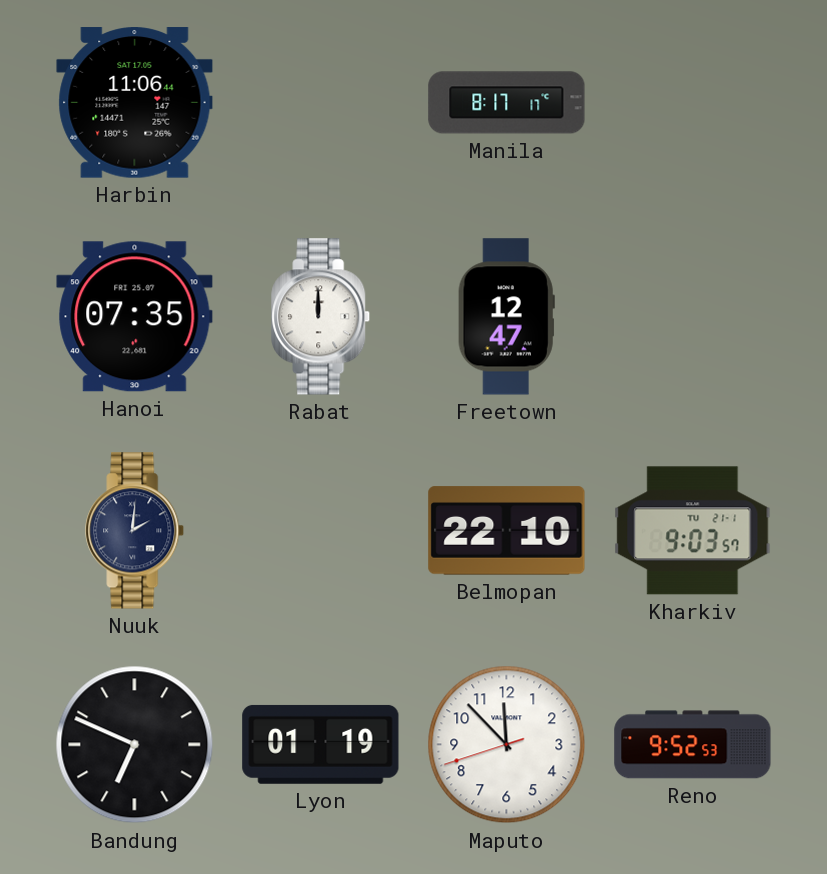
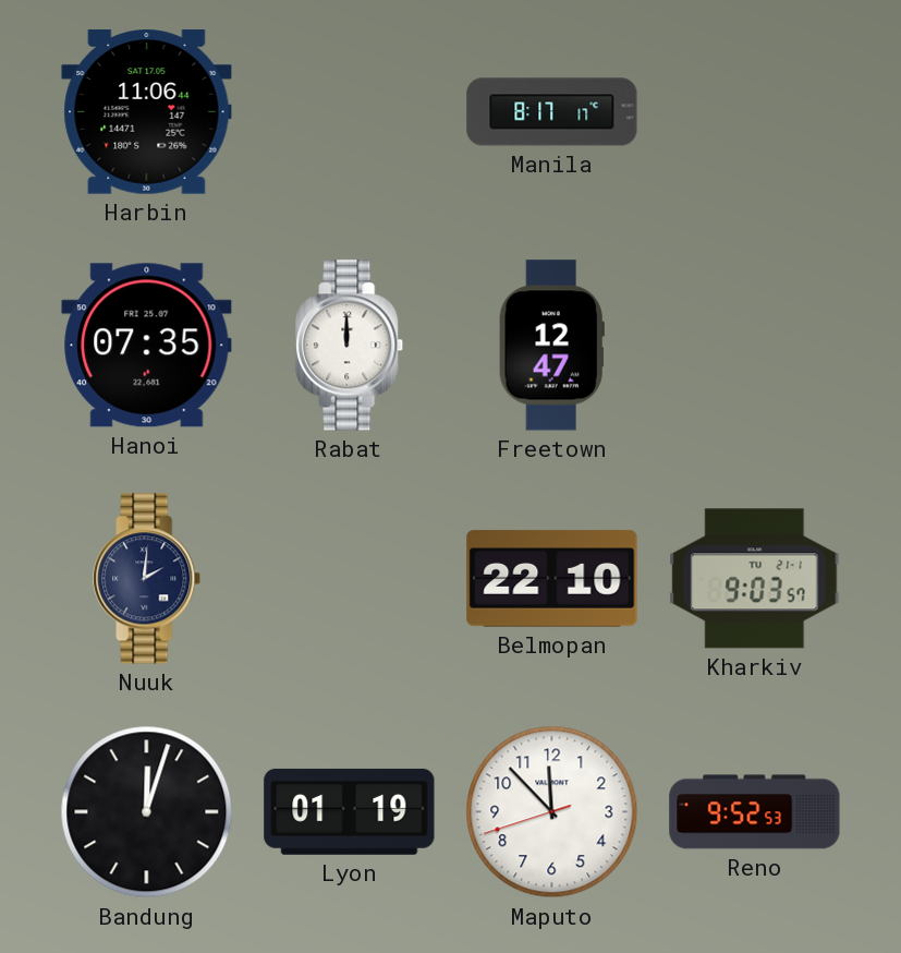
Bandung: 6:49 -> 12:03
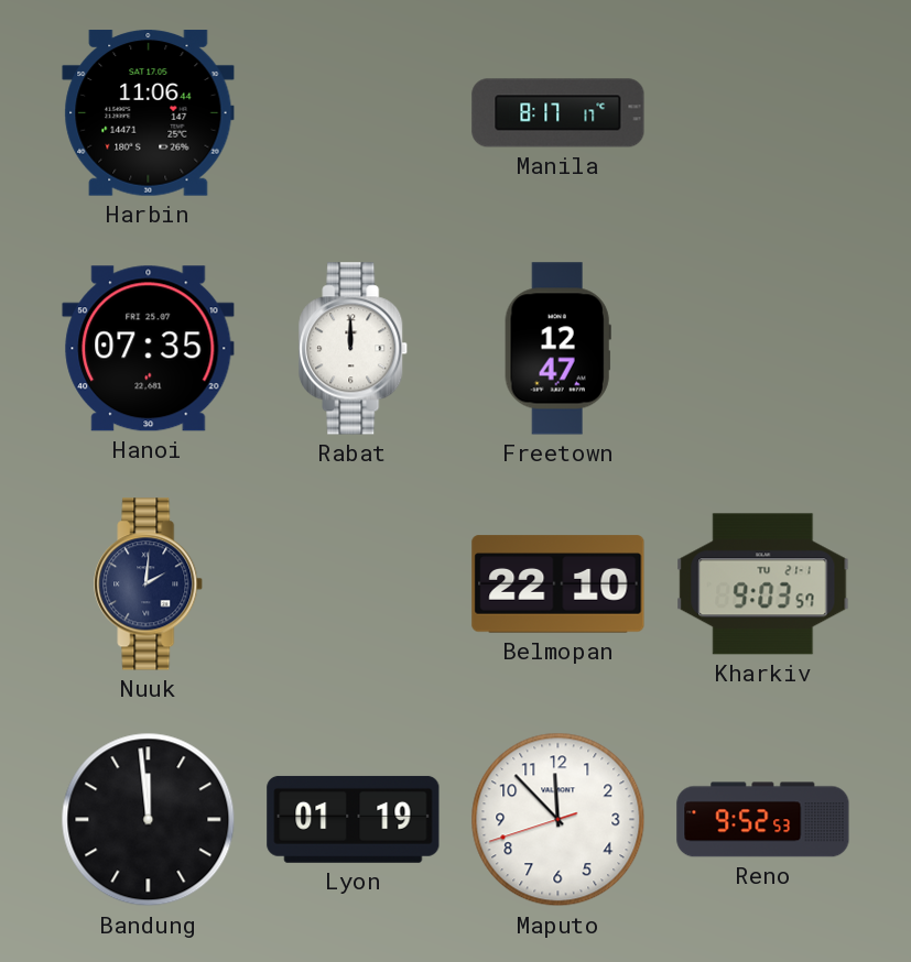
Bandung: 12:03 -> 11:59
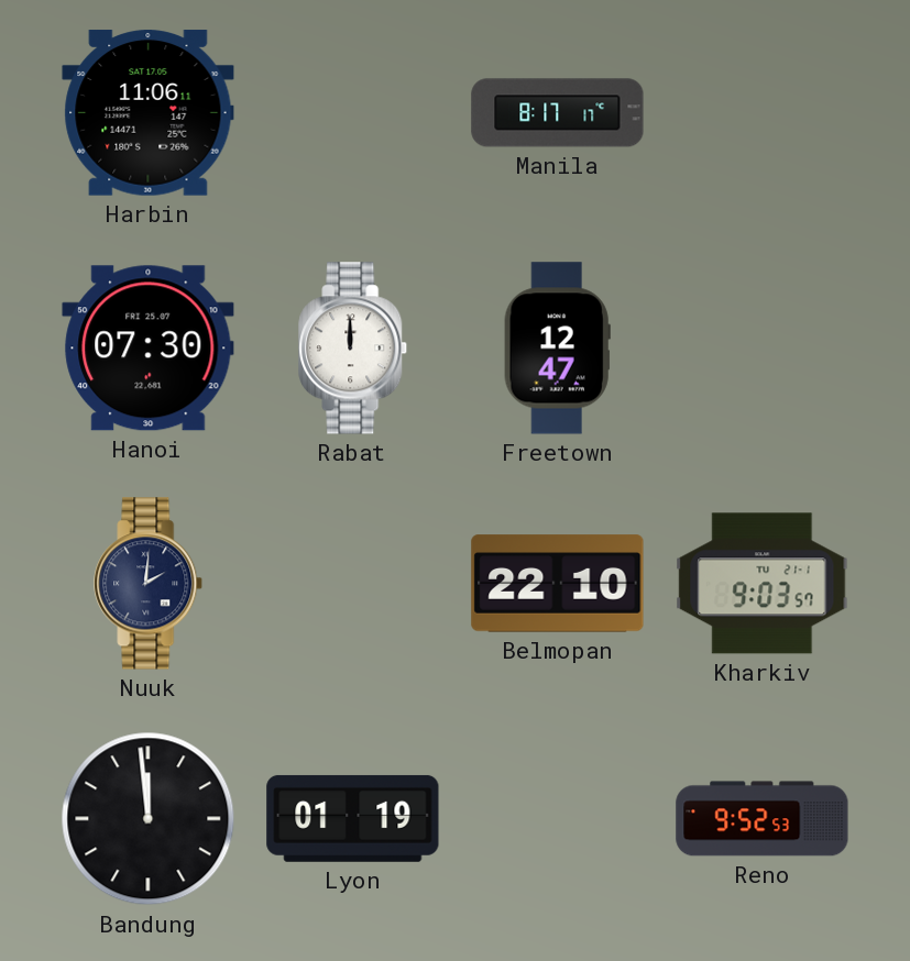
Harbin: 11:06:44 -> 11:06:11
Hanoi: 07:35 -> 07:30
Maputo: 11:52 -> none
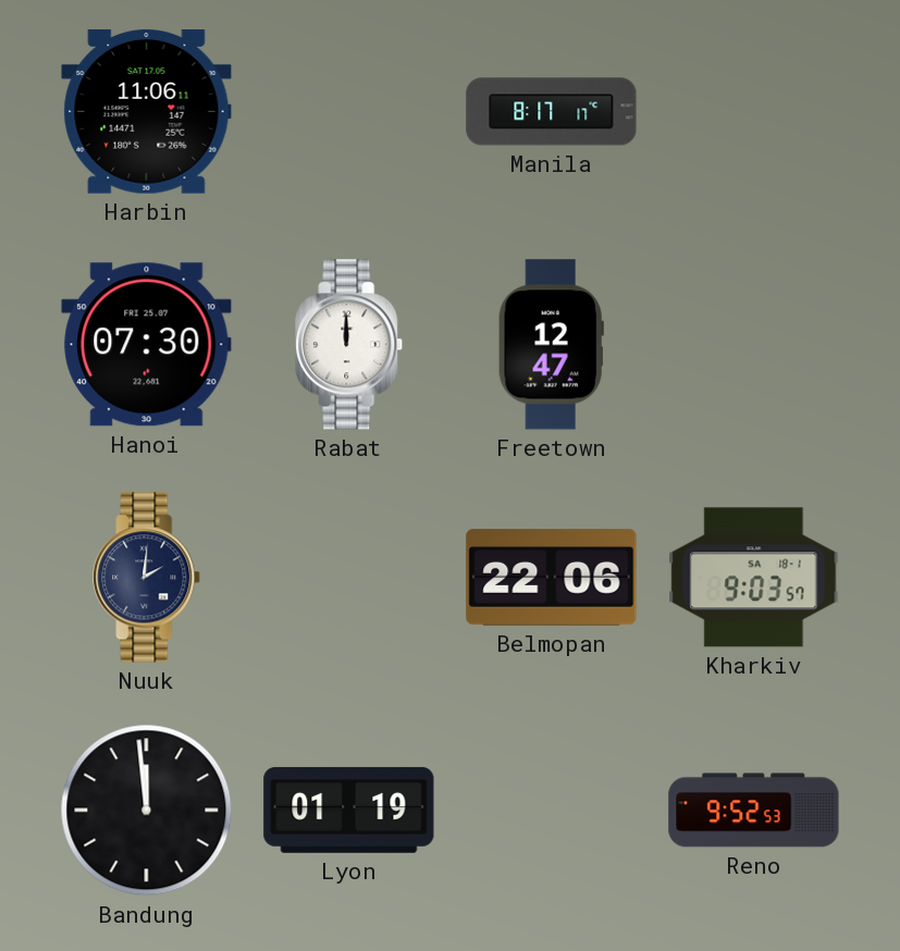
Belmopan: 22:10 -> 22:06
Kharkiv date: TU 21-1 -> SA 18-1
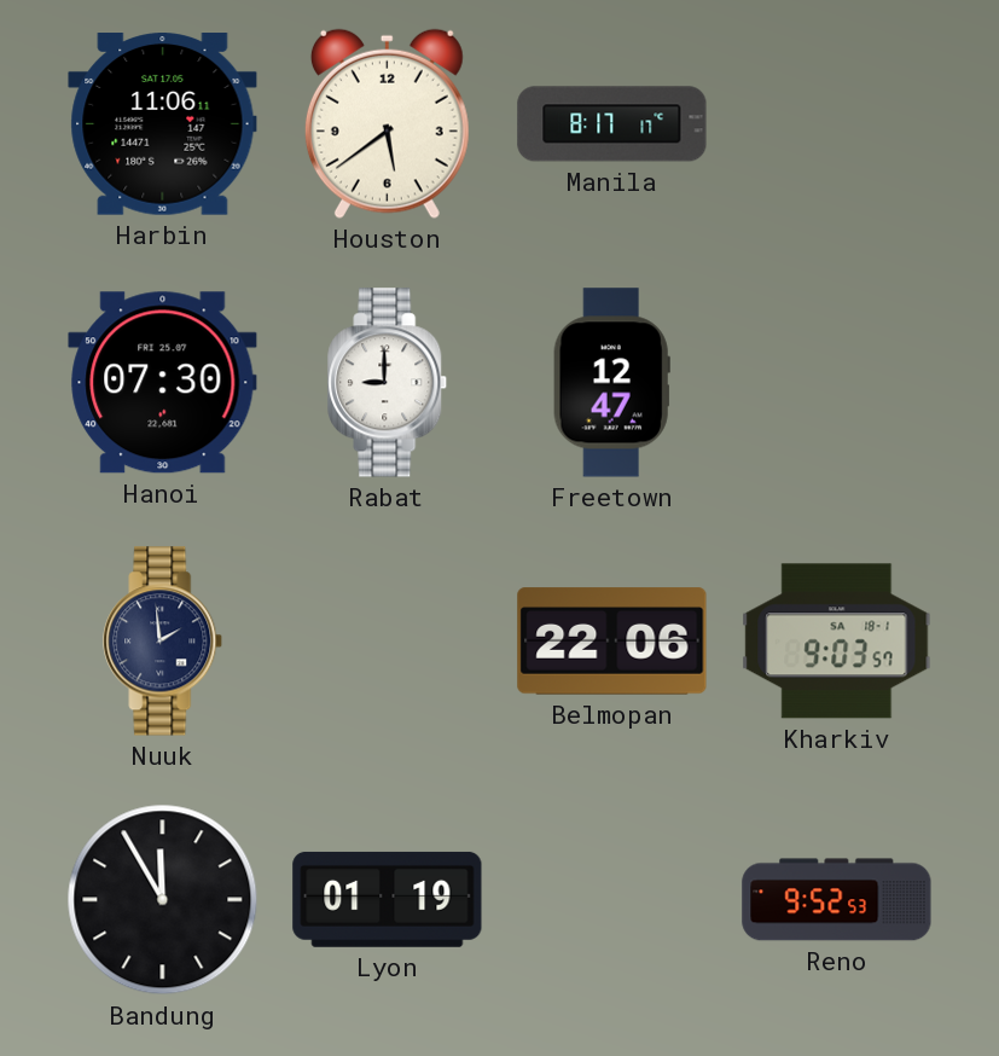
Houston: none -> 5:39
Rabat: 12:00 -> 9:00
Nuuk: 2:01 -> 1:59
Bandung: 11:59 -> 11:55
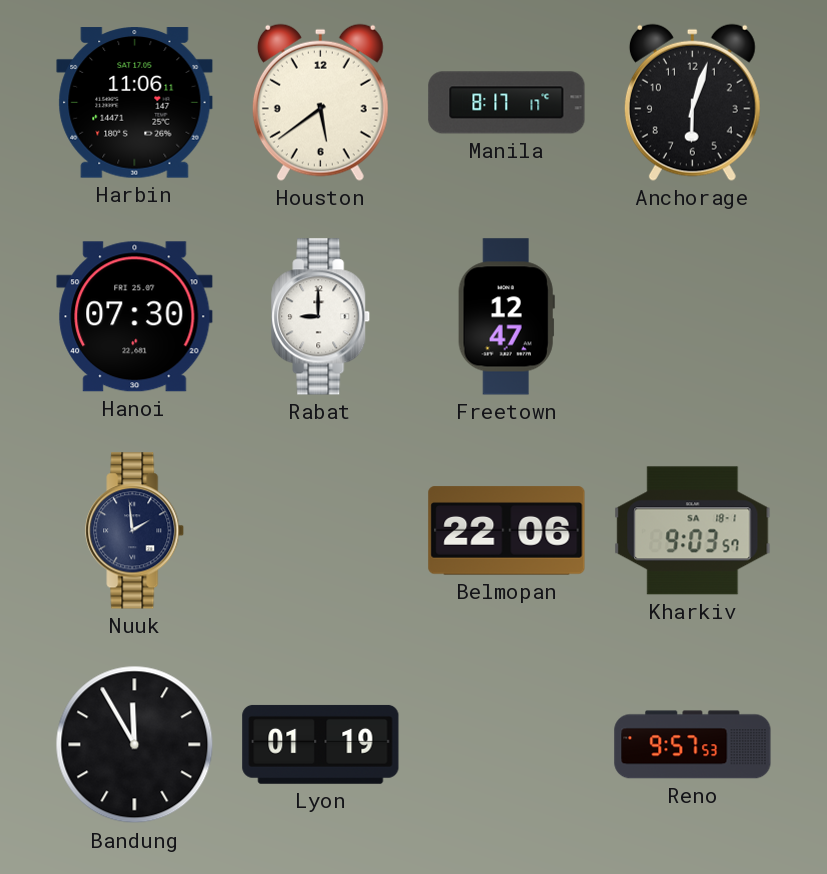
Anchorage: none -> 6:03
Reno: 9:52 -> 9:57
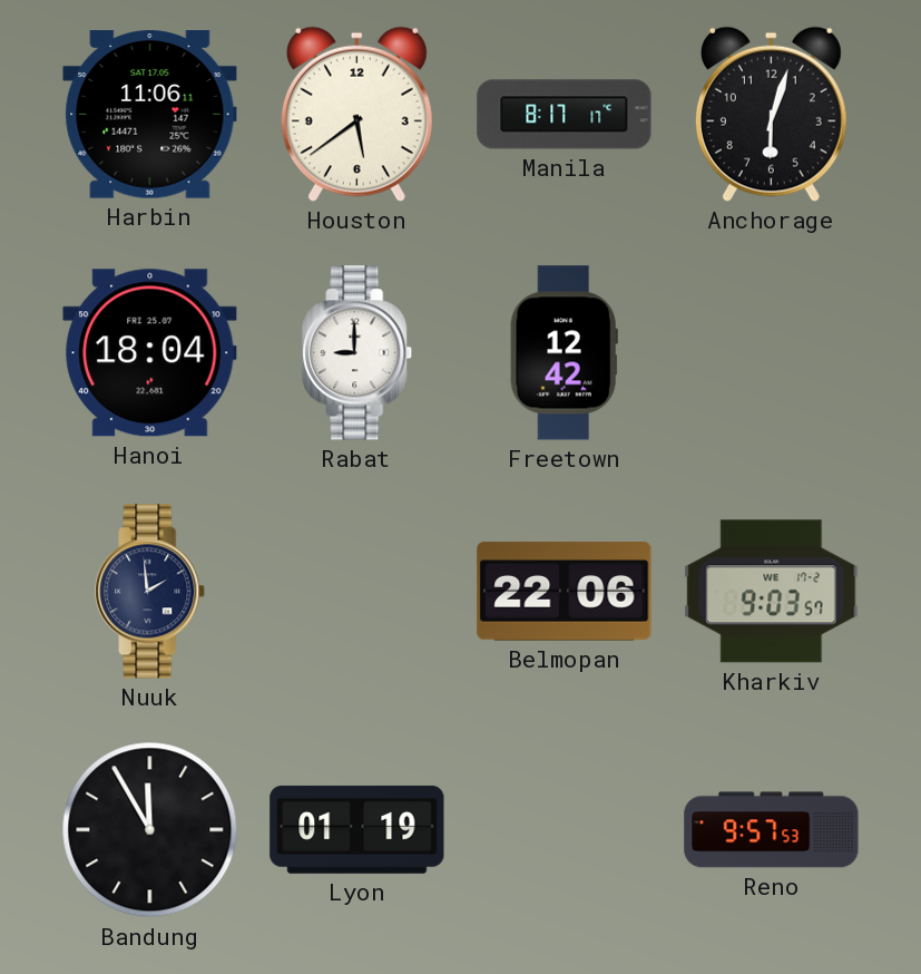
Hanoi: 07:30 -> 18:04
Freetown: 12:47 -> 12:42
Kharkiv date: SA 18-1 -> WE 17-2
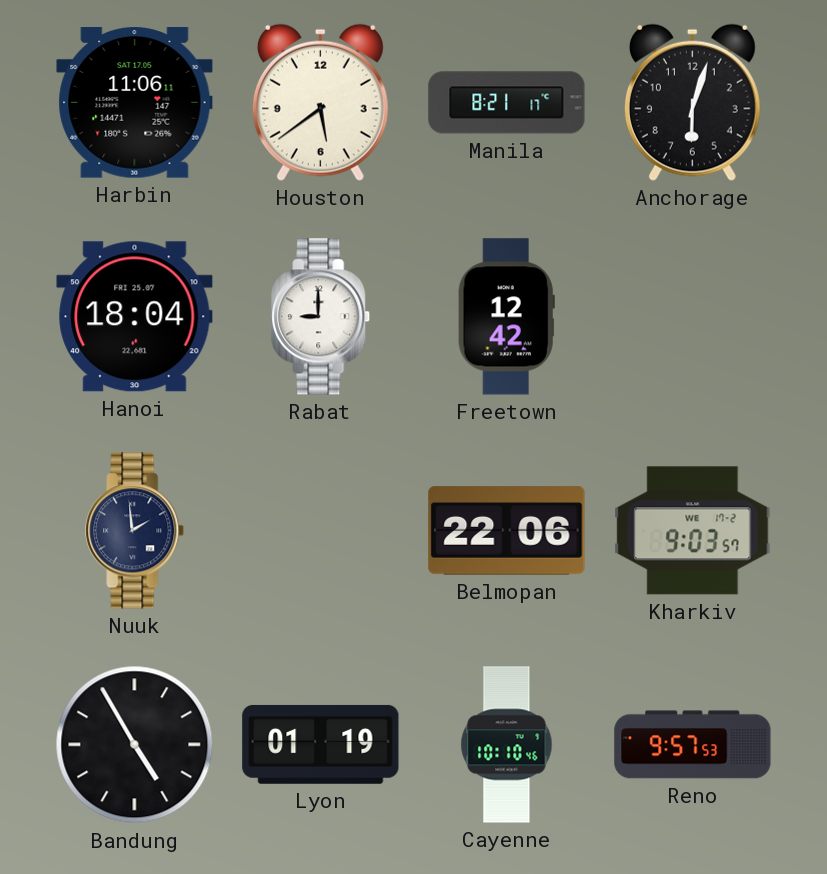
Manila: 8:17 -> 8:21
Bandung: 11:55 -> 4:55
Cayenne: none -> 10:10
